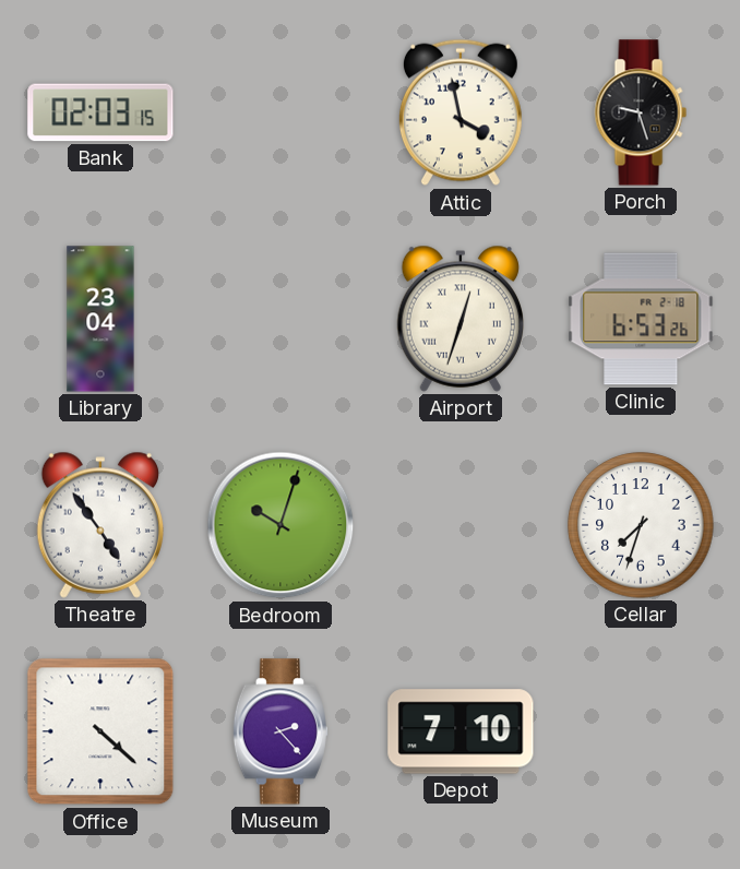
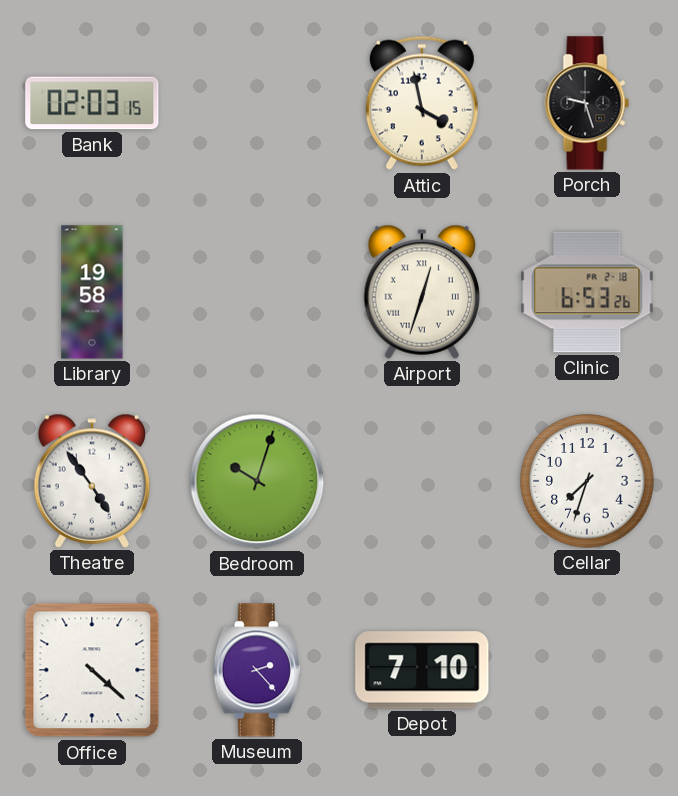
Library: 23:04 -> 19:58
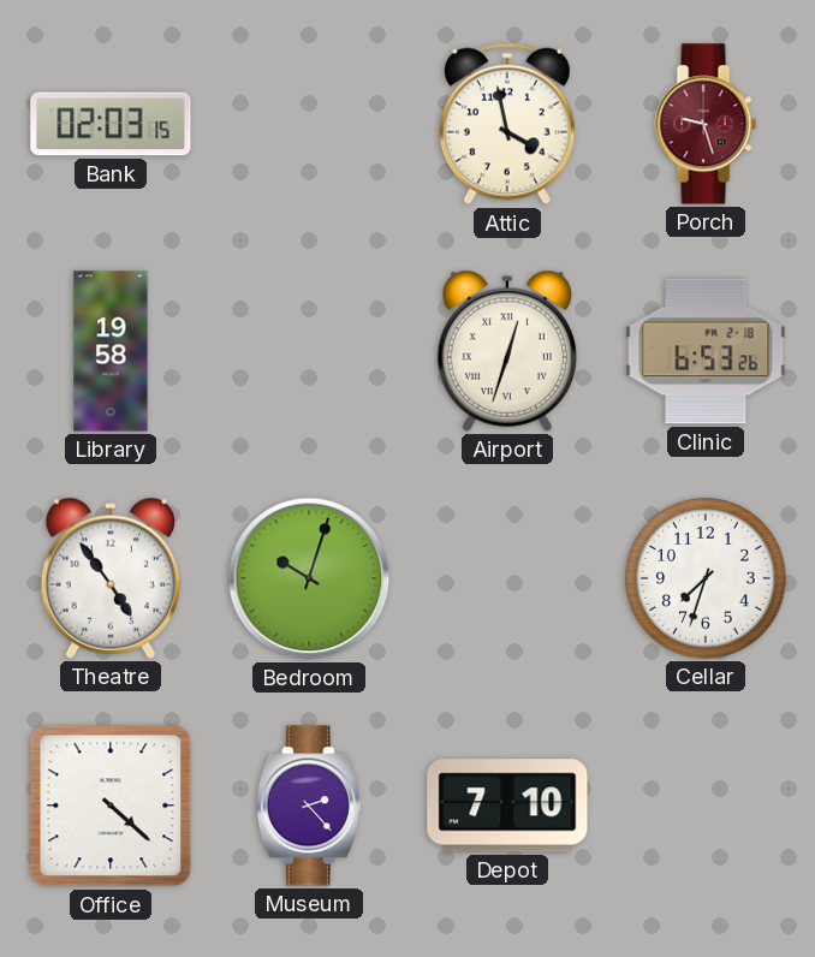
Porch dial: black -> burgundy
